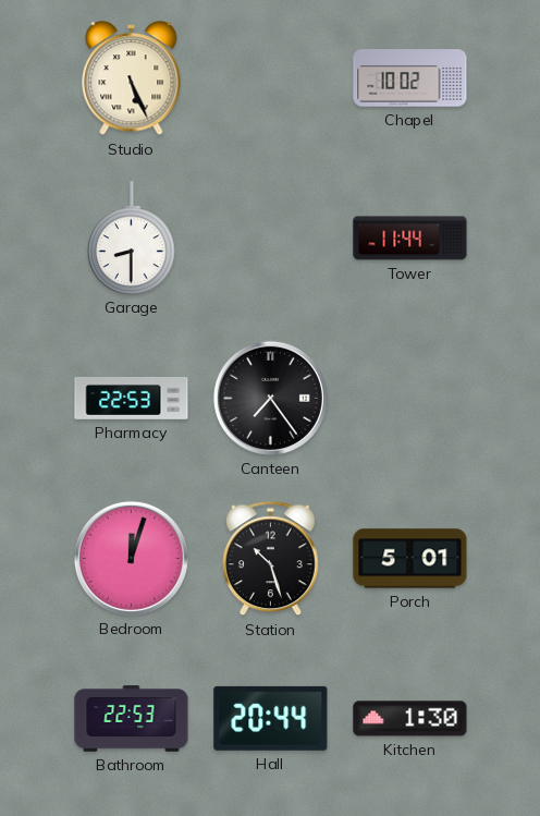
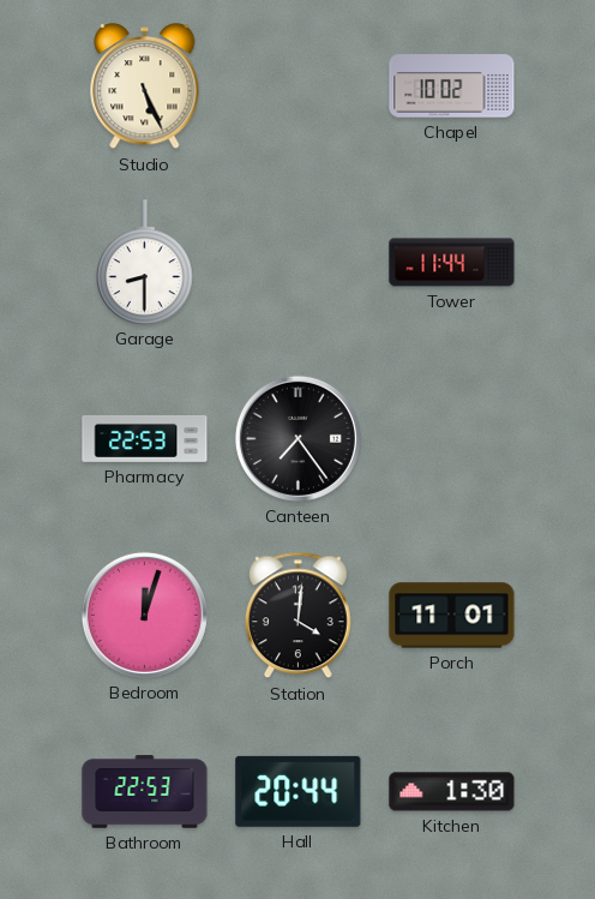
Station: 10:27 -> 4:01
Porch: 5:01 -> 11:01
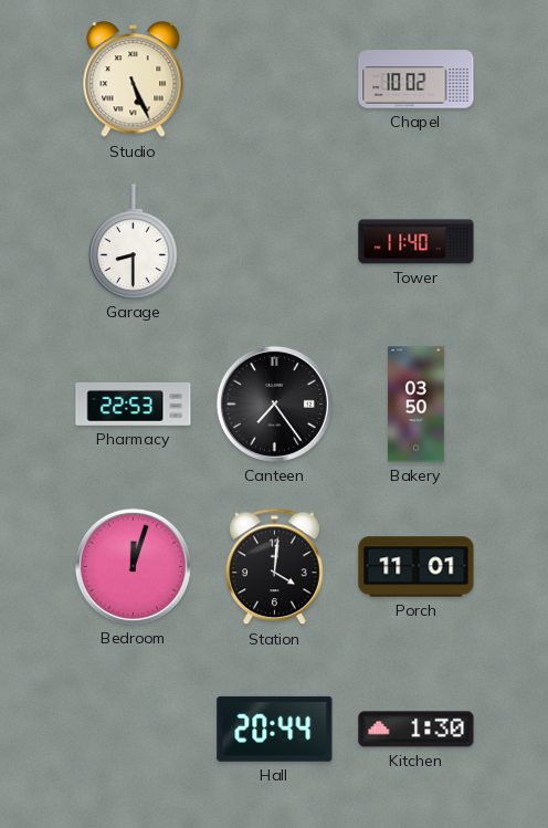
Tower: 11:44 -> 11:40
Bakery: none -> 03:50
Bathroom: 22:53 -> none
